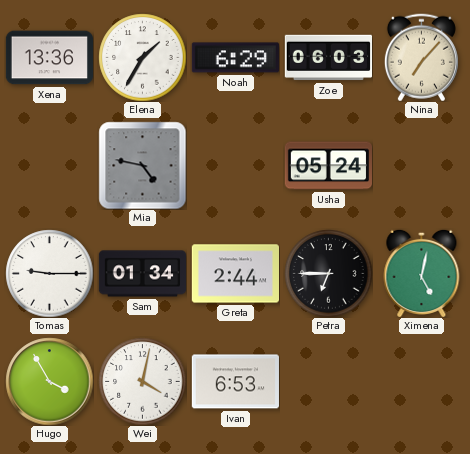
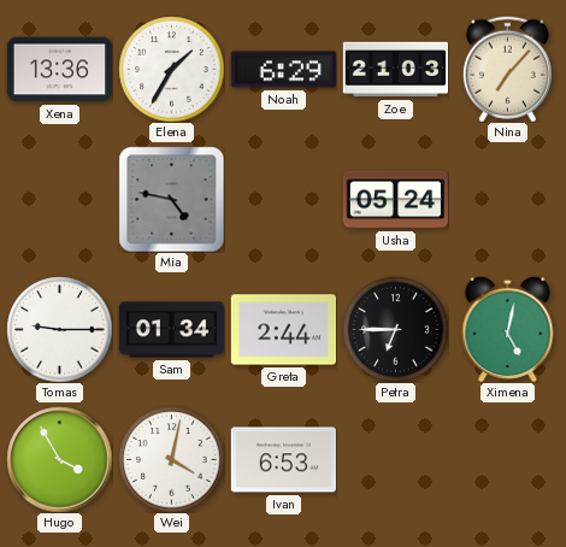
Zoe: 06:03 -> 21:03
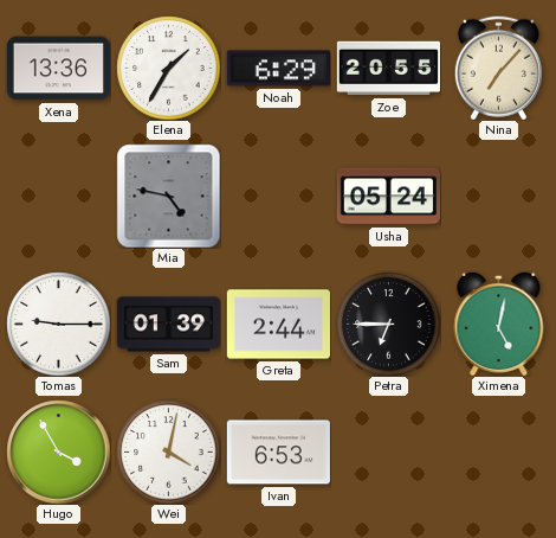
Zoe: 21:03 -> 20:55
Sam: 01:34 -> 01:39
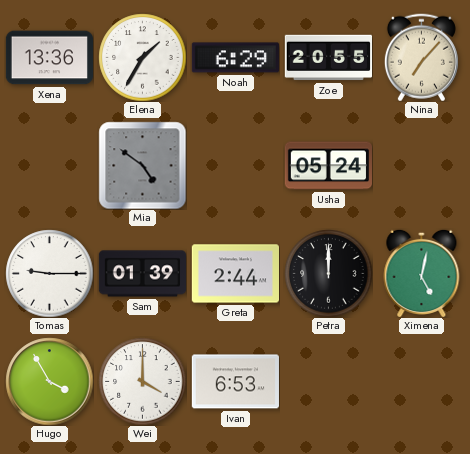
Mia: 4:47 -> 4:51
Petra: 6:45 -> 12:00
Wei: 4:02 -> 4:00
